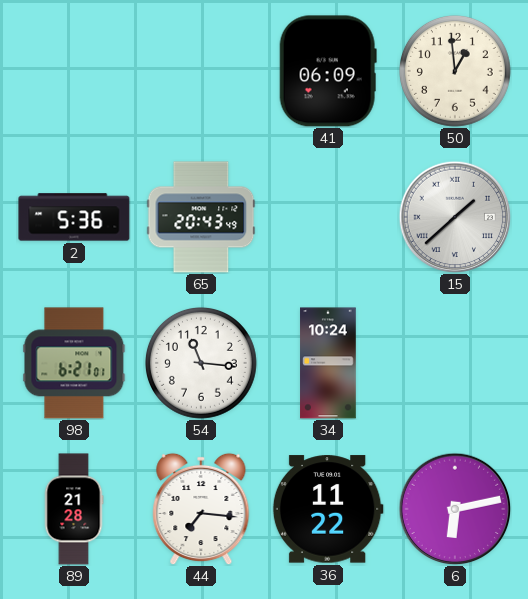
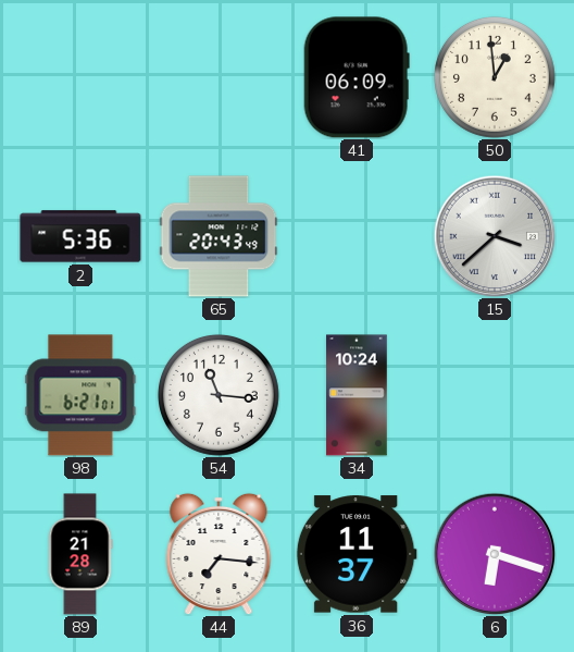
15: 1:38 -> 3:38
36: 11:22 -> 11:37
6: 6:13 -> 6:18
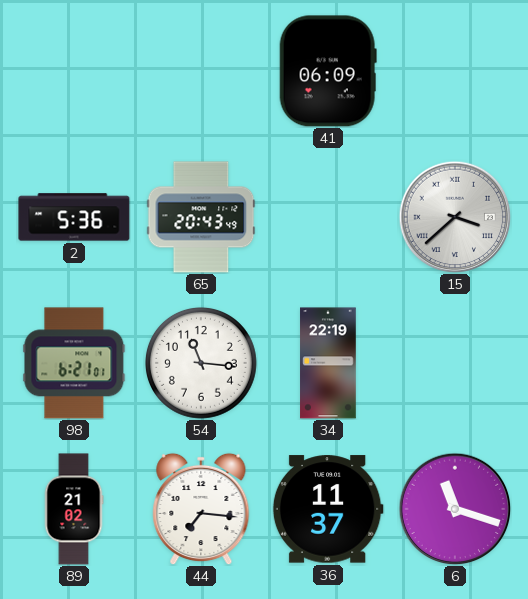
50: 12:59 -> none
34: 10:24 -> 22:19
89: 21:28 -> 21:02
6: 6:18 -> 11:18
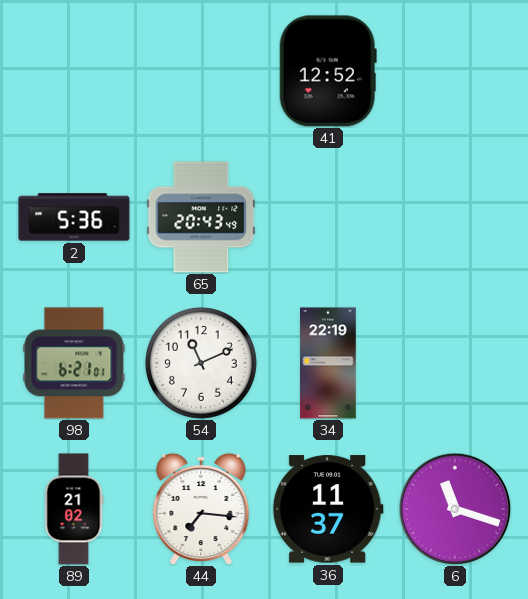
41: 06:09 -> 12:52
15: 3:38 -> none
54: 11:16 -> 11:11
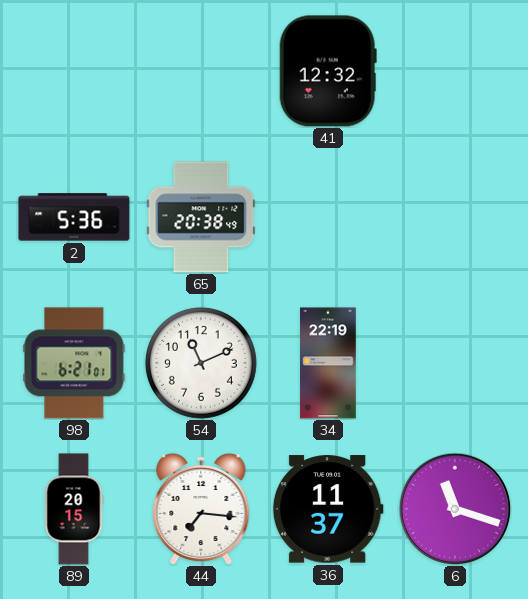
41: 12:52 -> 12:32
65: 20:43 -> 20:38
89: 21:02 -> 20:15
